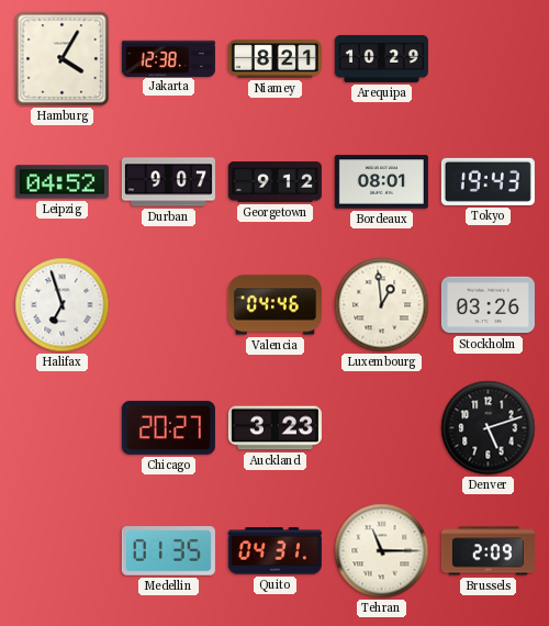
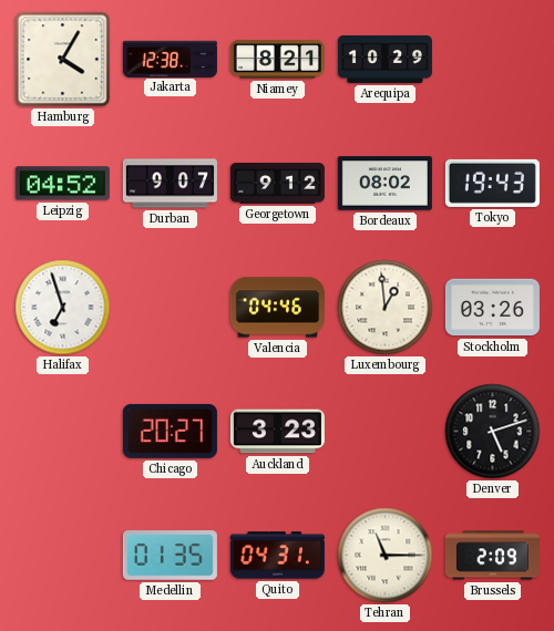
Bordeaux: 08:01 -> 08:02
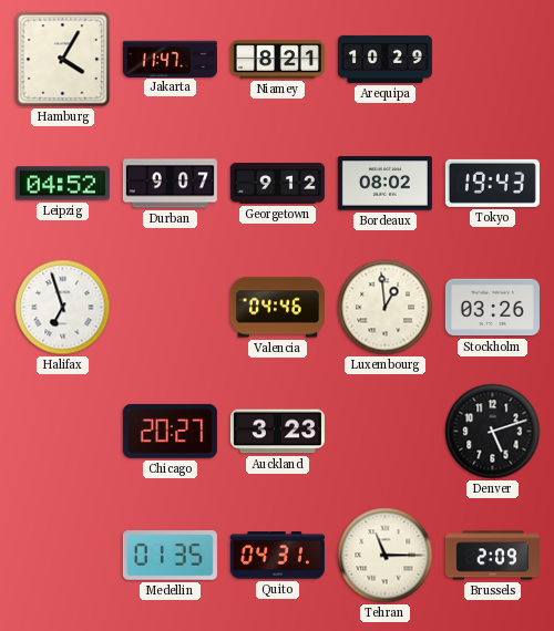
Jakarta: 12:38 -> 11:47
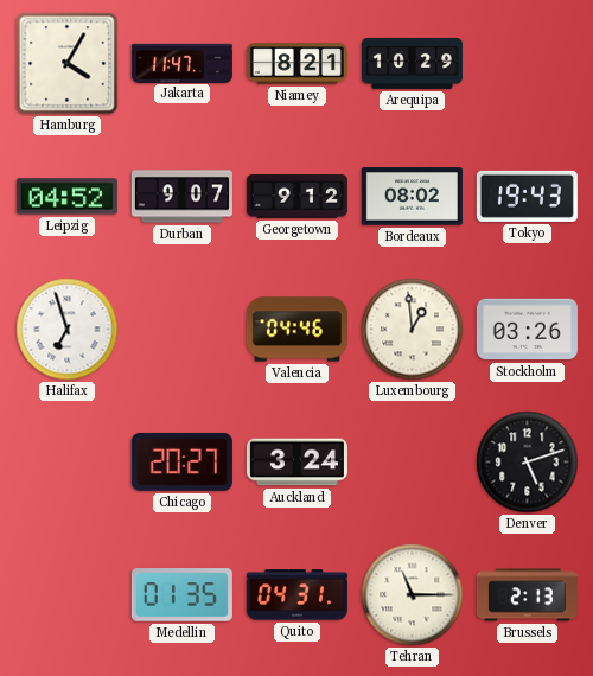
Auckland: 3:23 -> 3:24
Brussels: 2:09 -> 2:13
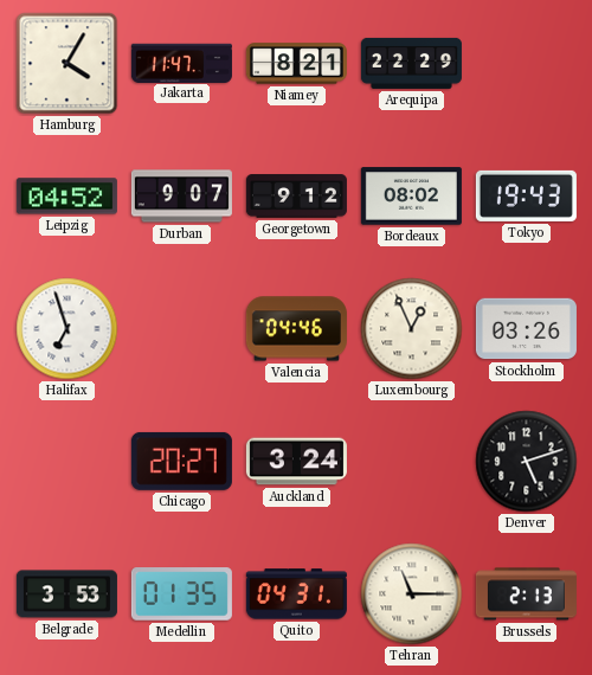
Arequipa: 10:29 -> 22:29
Luxembourg: 12:59 -> 12:56
Belgrade: none -> 3:53
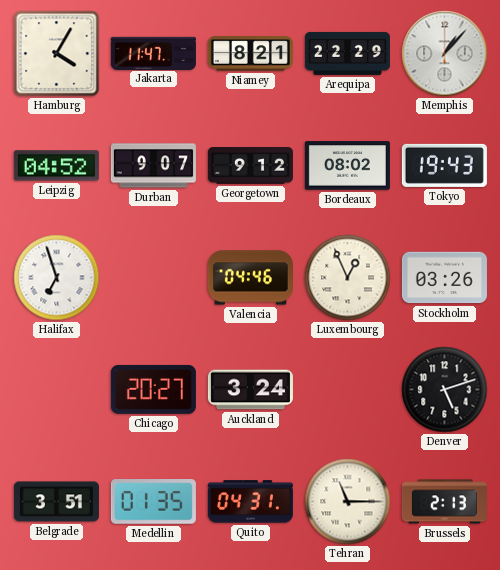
Memphis: none -> 1:07
Belgrade: 3:53 -> 3:51
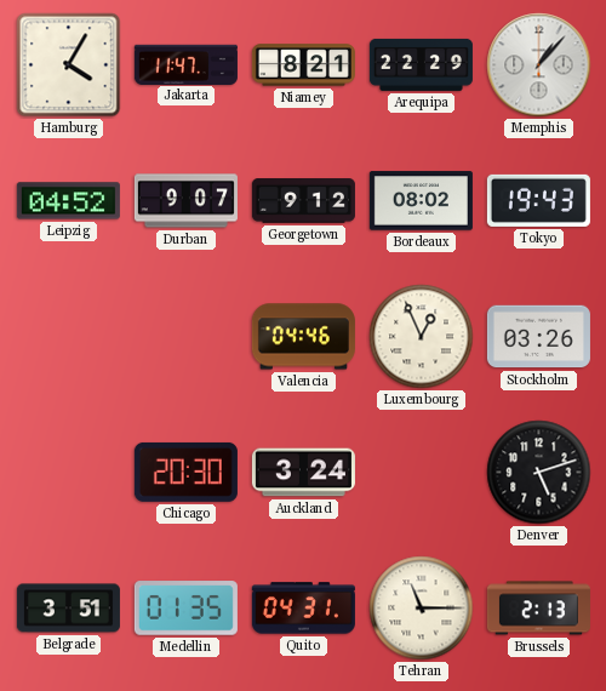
Halifax: 6:57 -> none
Chicago: 20:27 -> 20:30
